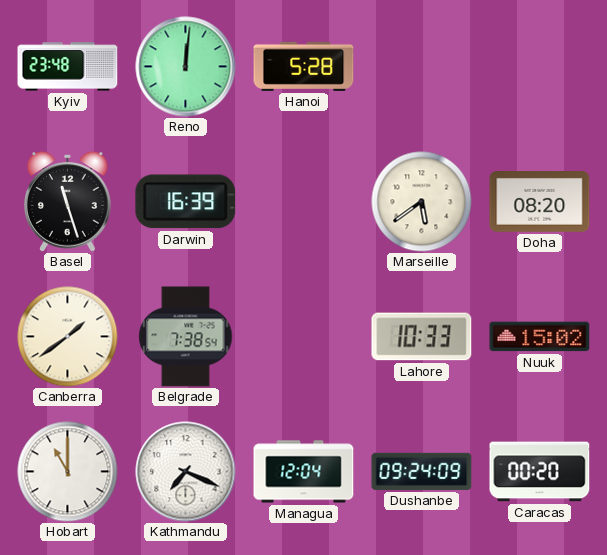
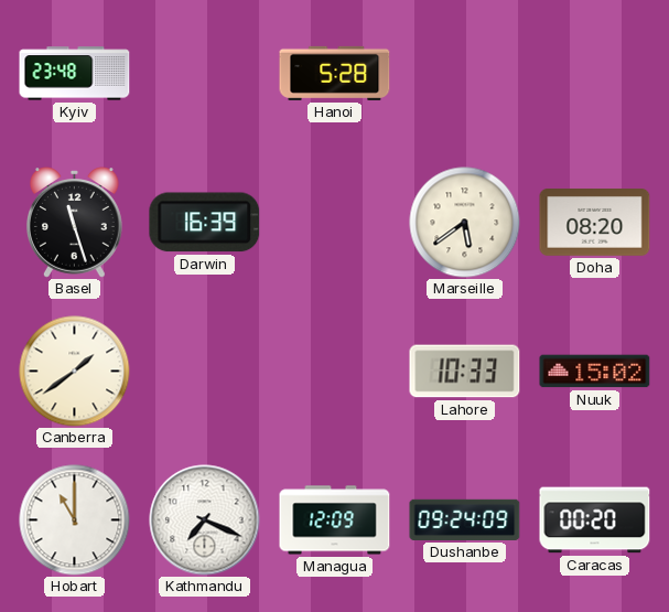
Reno: 12:01 -> none
Belgrade: 7:38 -> none
Managua: 12:04 -> 12:09
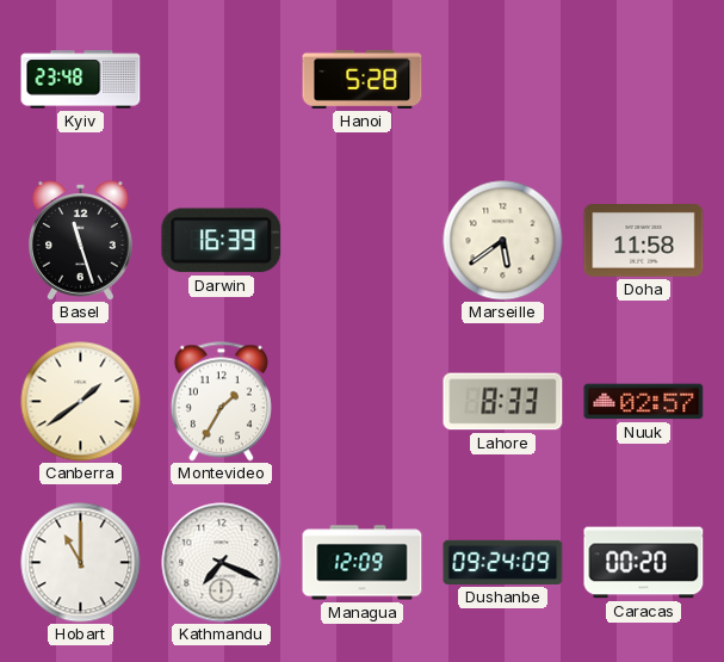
Doha: 08:20 -> 11:58
Montevideo: none -> 1:35
Lahore: 10:33 -> 8:33
Nuuk: 15:02 -> 02:57
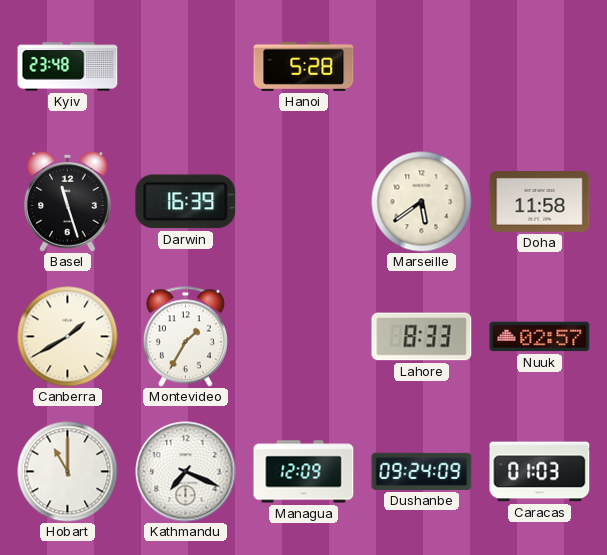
Canberra: 1:39 -> 1:40
Caracas: 00:20 -> 01:03
